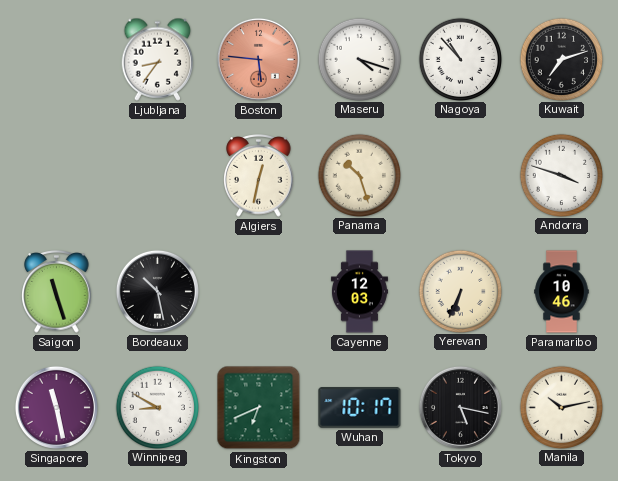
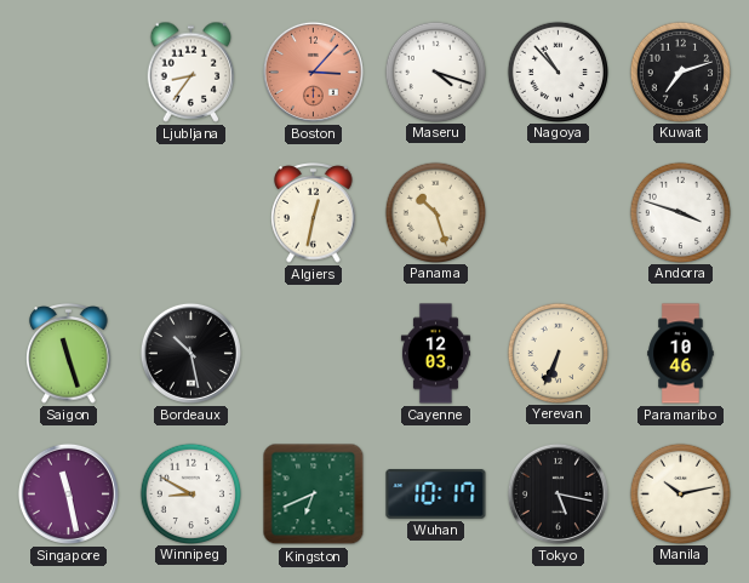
Boston: 5:46 -> 3:07
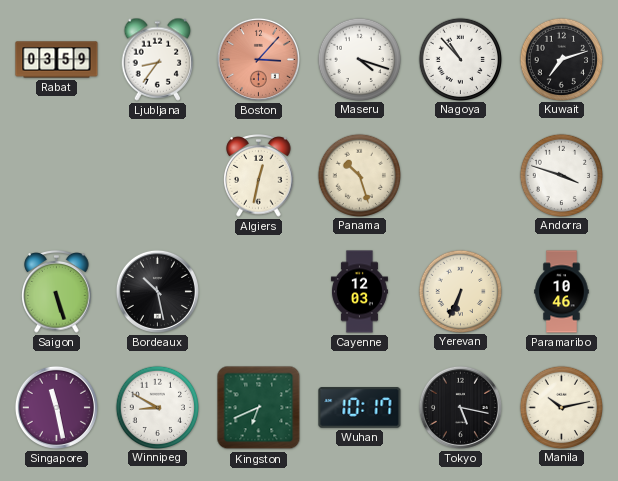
Rabat: none -> 03:59
Saigon: 11:27 -> 5:27
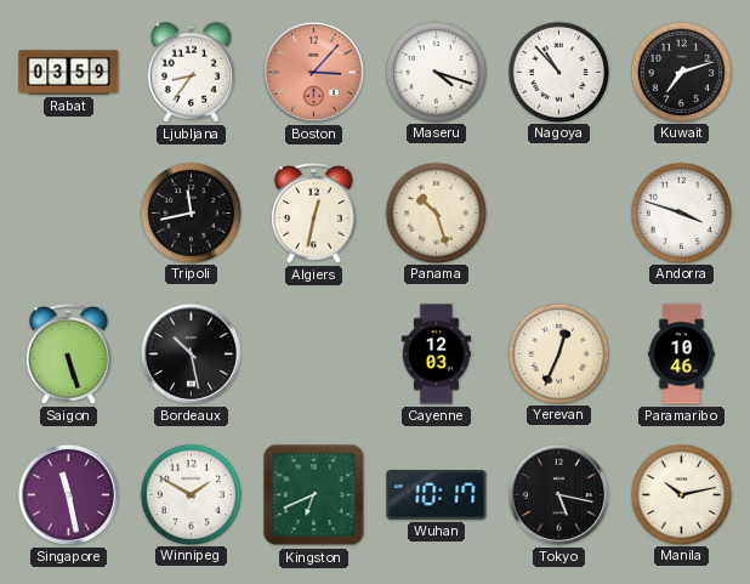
Tripoli: none -> 11:43
Yerevan: 6:34 -> 12:34
Winnipeg: 8:50 -> 1:50
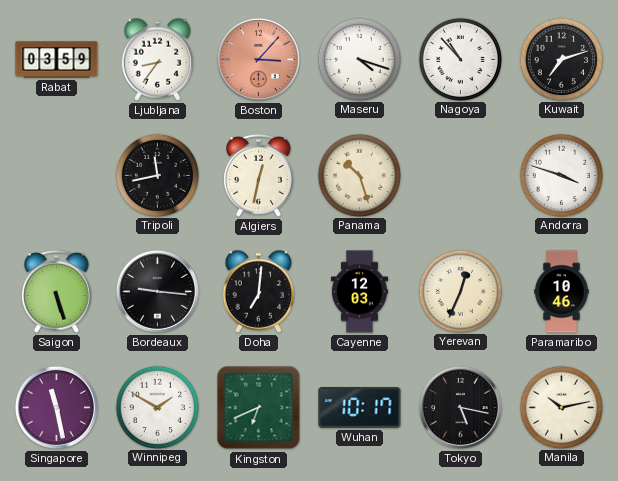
Bordeaux: 10:28 -> 9:16
Doha: none -> 7:01
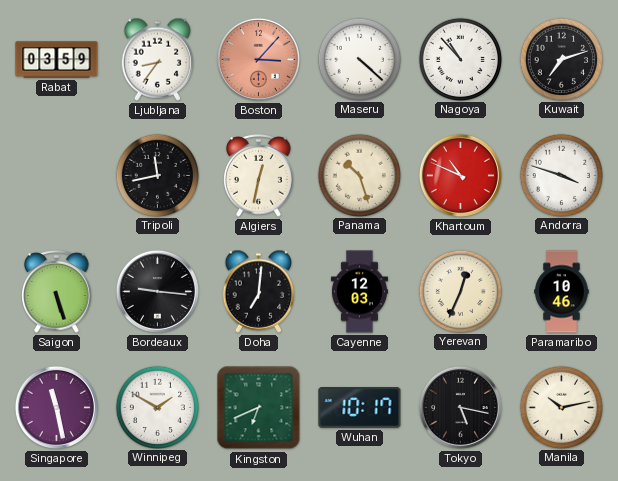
Maseru: 4:18 -> 4:22
Khartoum: none -> 10:49
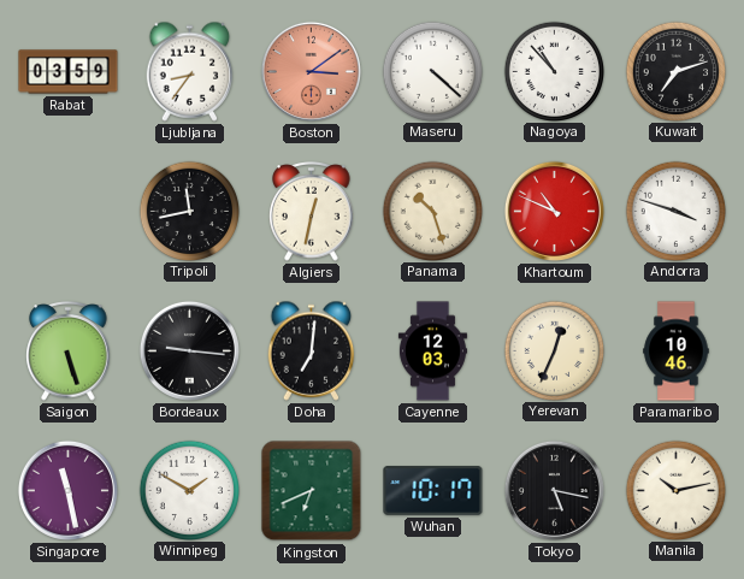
Boston: 3:07 -> 3:09
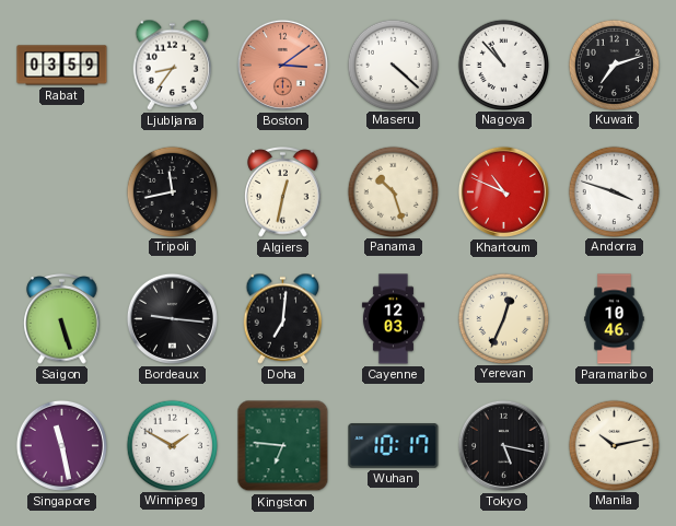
Kingston: 6:41 -> 6:46
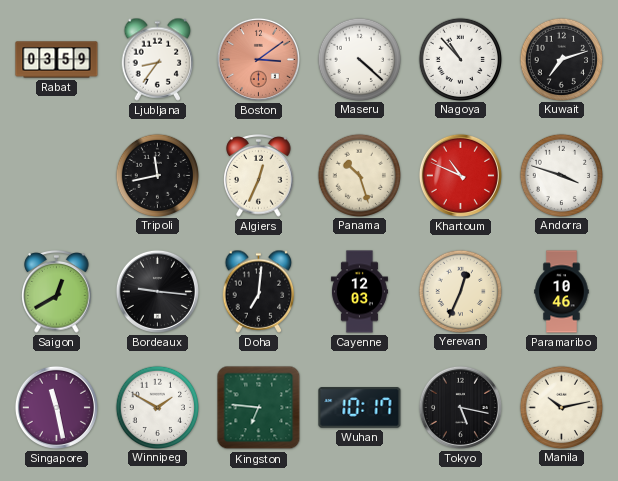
Algiers: 12:32 -> 12:34
Saigon: 5:27 -> 12:40
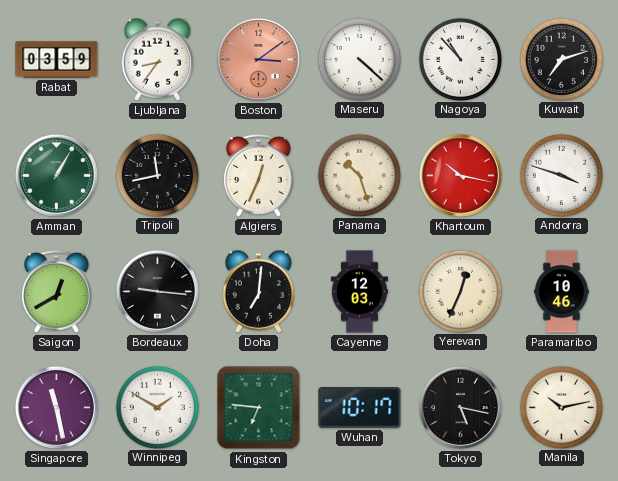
Amman: none -> 1:05
Khartoum: 10:49 -> 10:17
